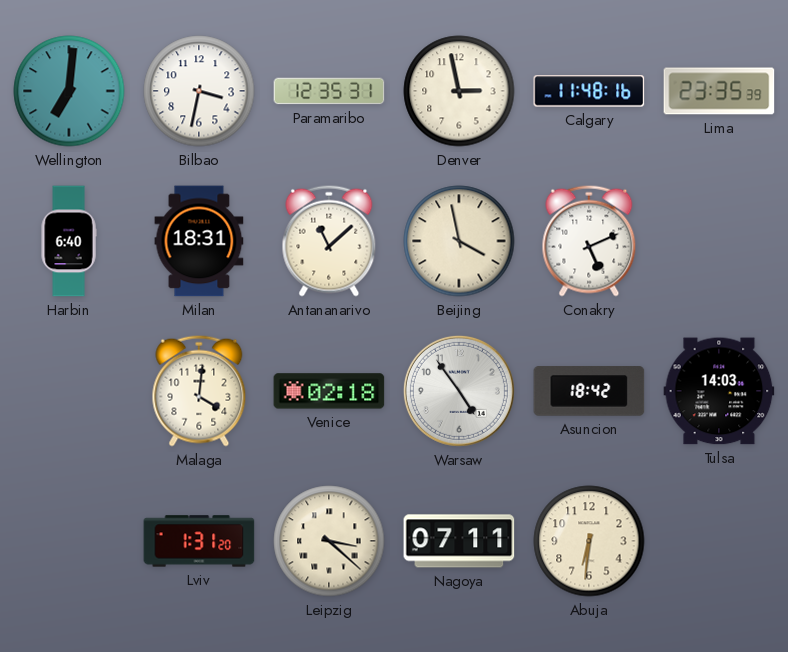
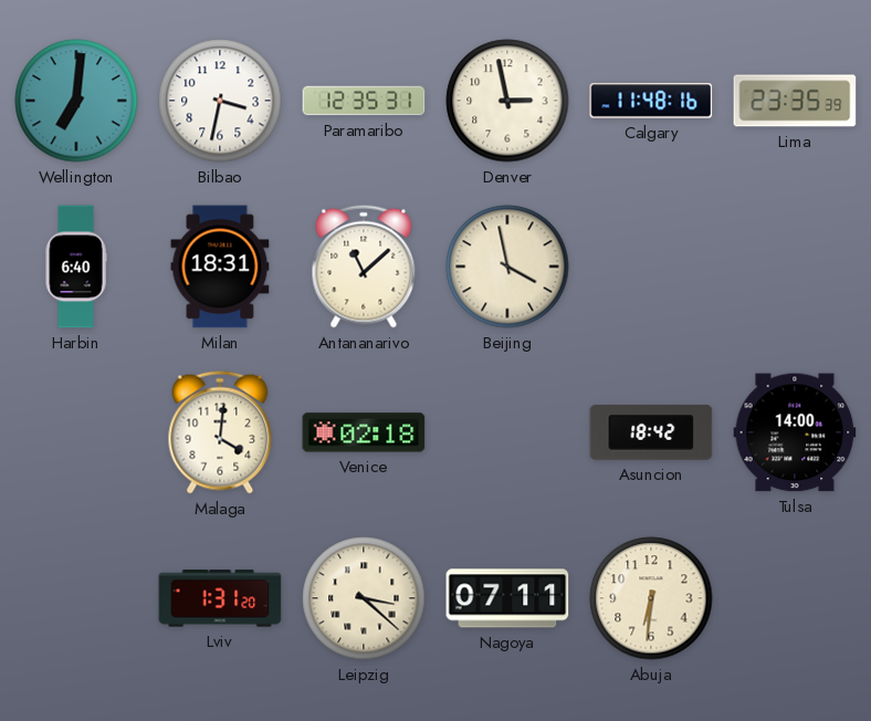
Conakry: 5:11 -> none
Warsaw: 4:54 -> none
Tulsa: 14:03 -> 14:00
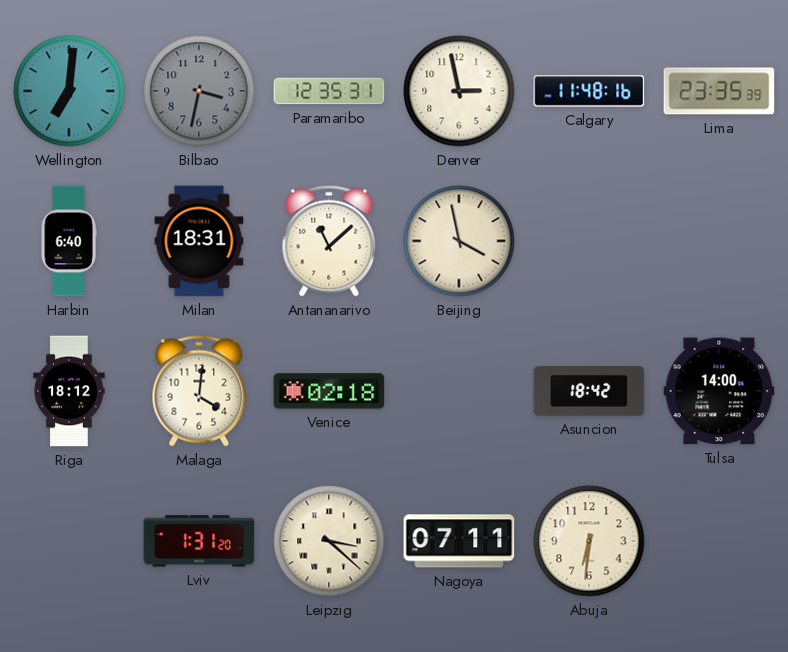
Bilbao dial: white -> grey
Riga: none -> 18:12
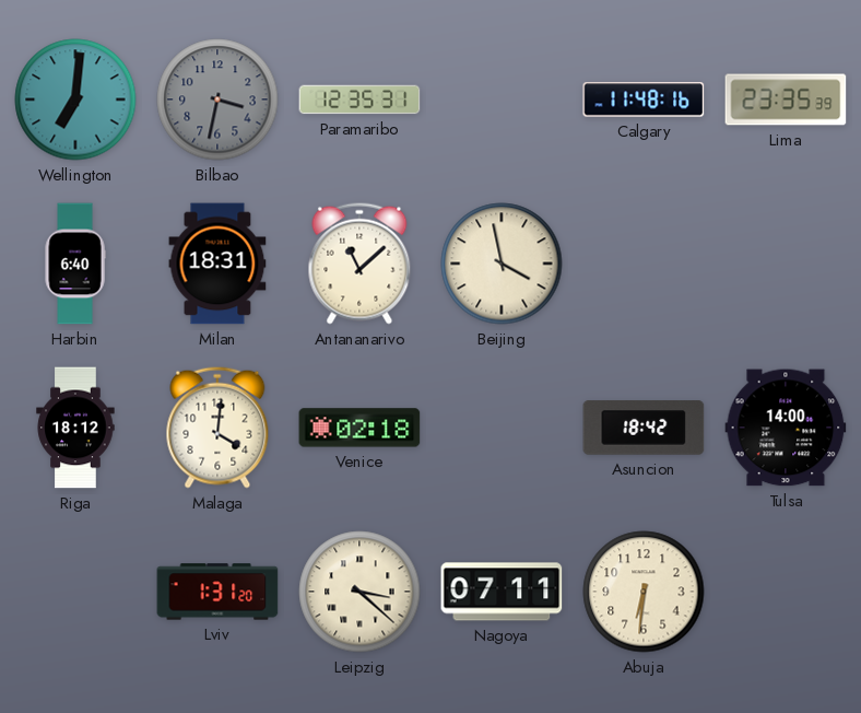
Denver: 2:58 -> none
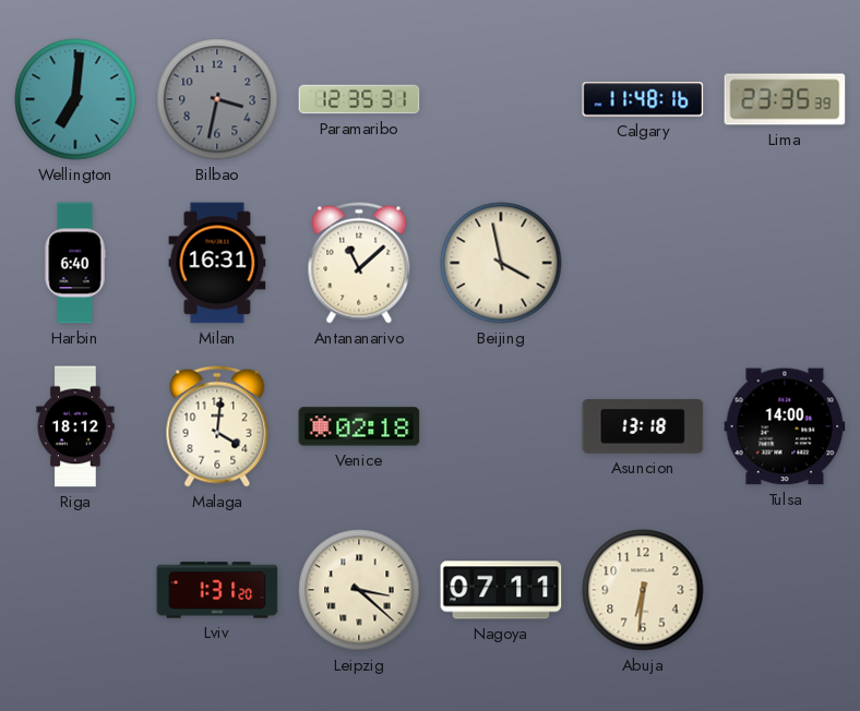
Milan: 18:31 -> 16:31
Asuncion: 18:42 -> 13:18
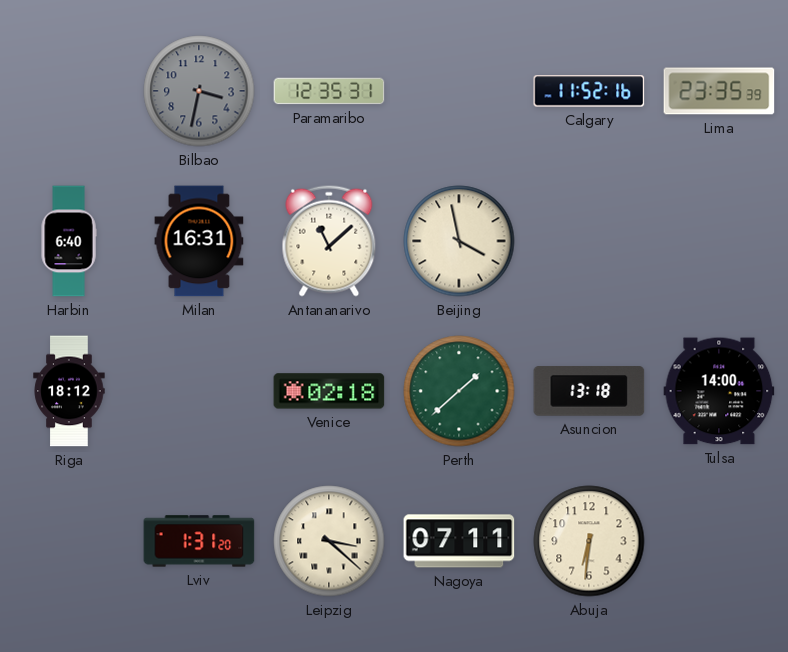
Wellington: 7:01 -> none
Calgary: 11:48 -> 11:52
Malaga: 4:01 -> none
Perth: none -> 1:38
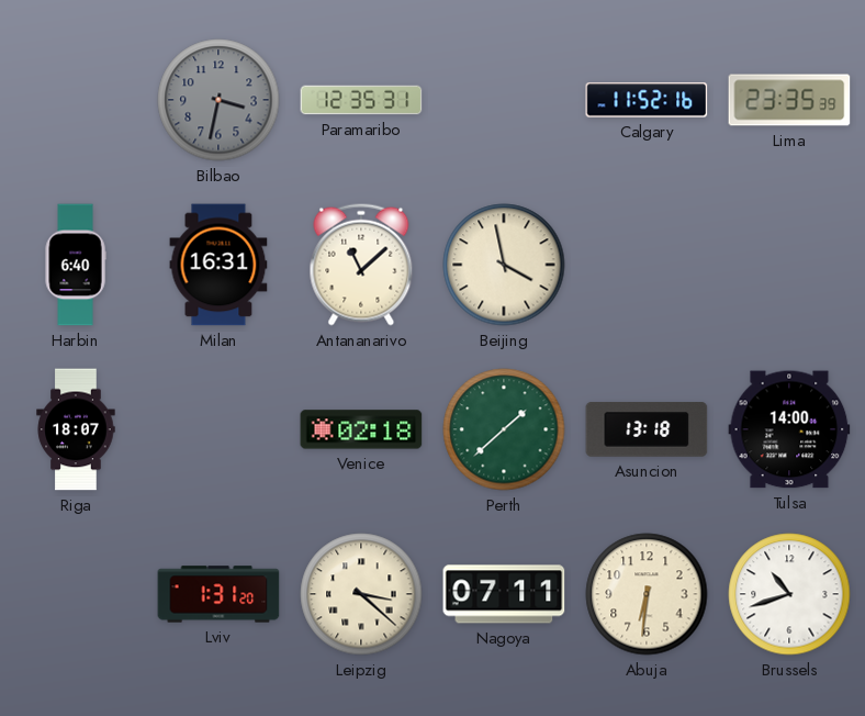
Riga: 18:12 -> 18:07
Brussels: none -> 10:42
